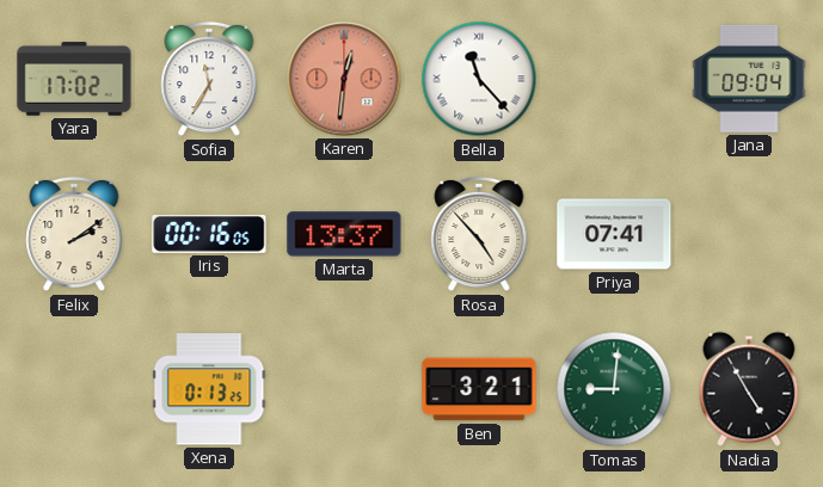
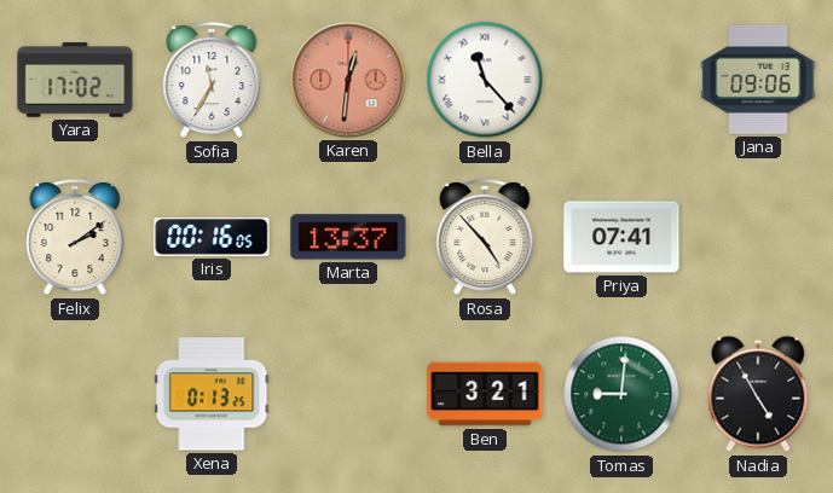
Jana: 09:04 -> 09:06
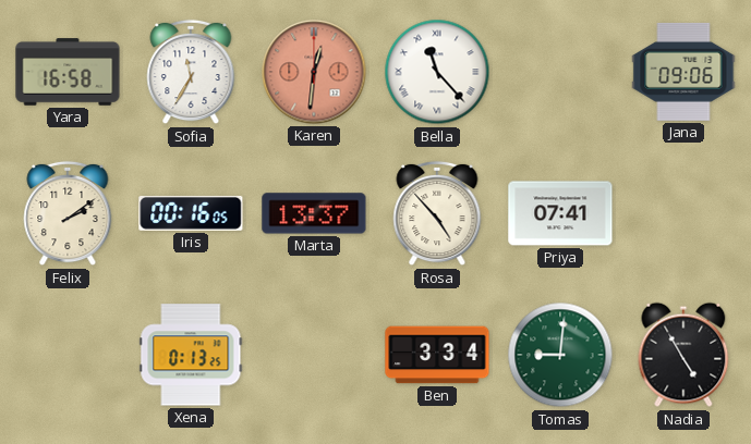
Yara: 17:02 -> 16:58
Ben: 3:21 -> 3:34
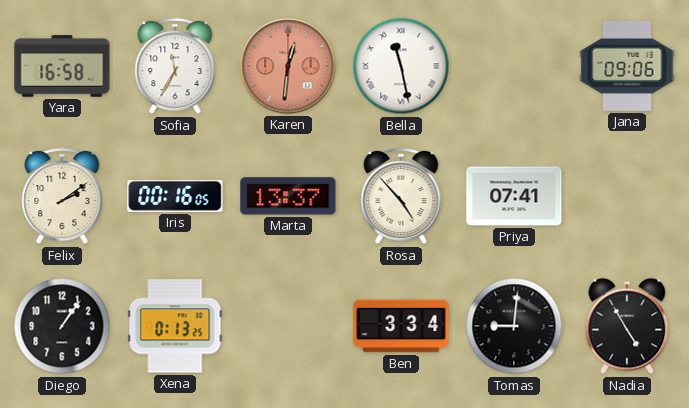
Bella: 11:23 -> 11:28
Diego: none -> 1:06
Tomas dial: green -> black
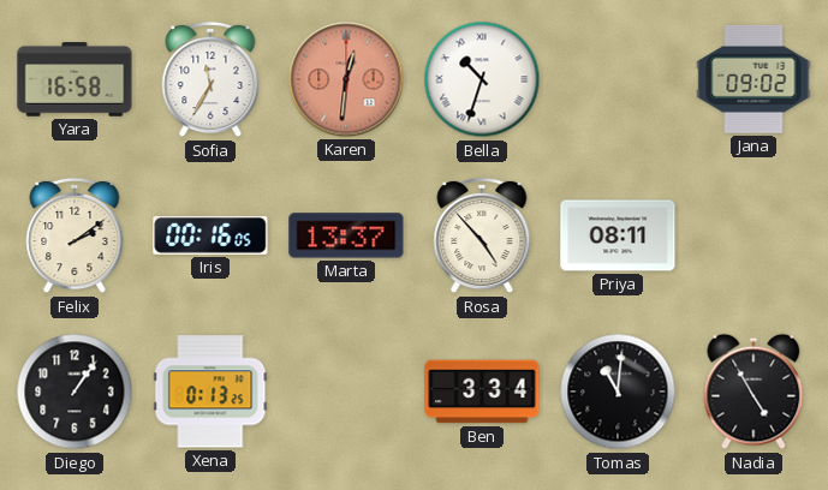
Bella: 11:28 -> 10:33
Jana: 09:06 -> 09:02
Priya: 07:41 -> 08:11
Tomas: 9:01 -> 11:01
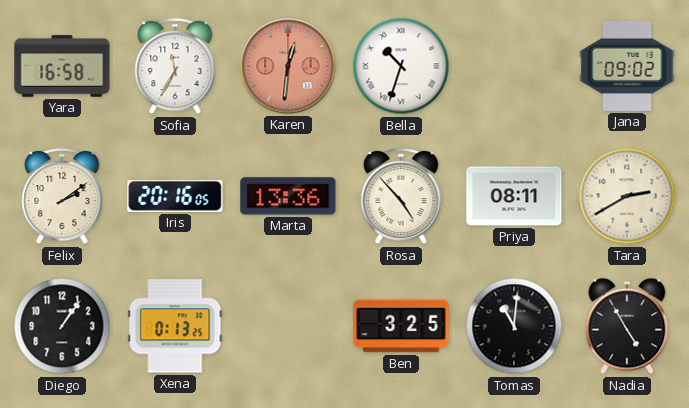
Iris: 00:16 -> 20:16
Marta: 13:37 -> 13:36
Tara: none -> 2:40
Ben: 3:34 -> 3:25
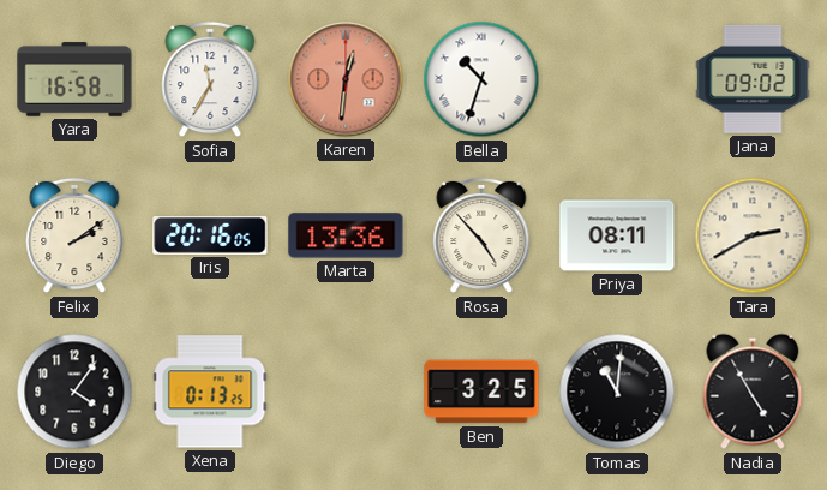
Diego: 1:06 -> 4:06
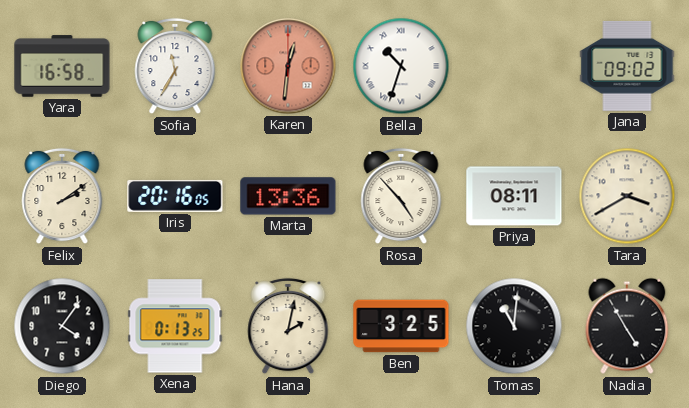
Tara: 2:40 -> 3:40
Hana: none -> 2:02
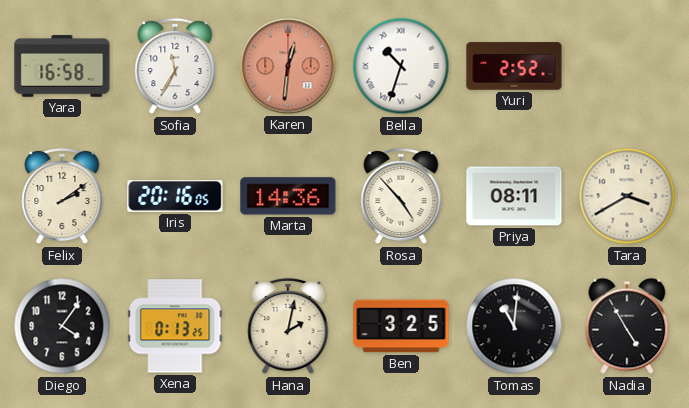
Yuri: none -> 2:52
Jana: 09:02 -> none
Marta: 13:36 -> 14:36
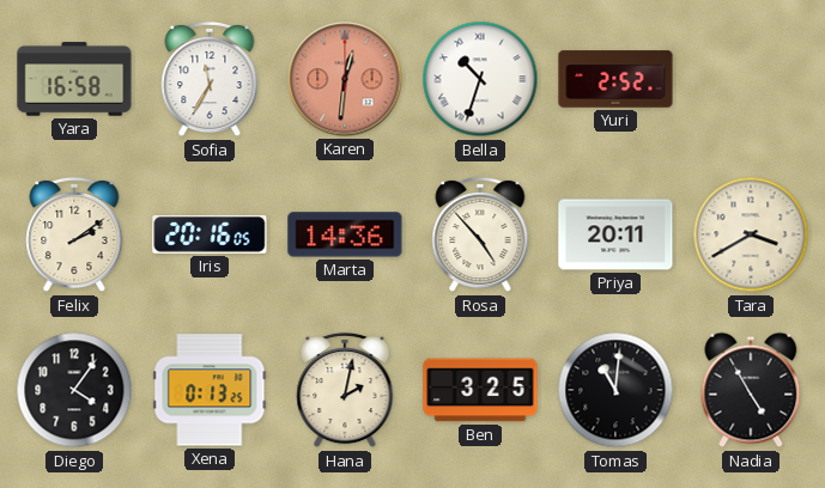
Priya: 08:11 -> 20:11
